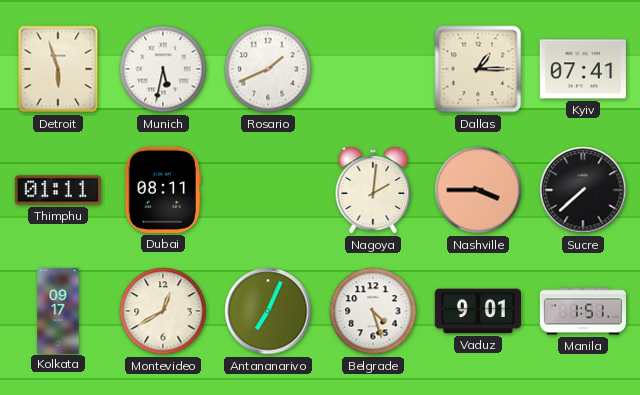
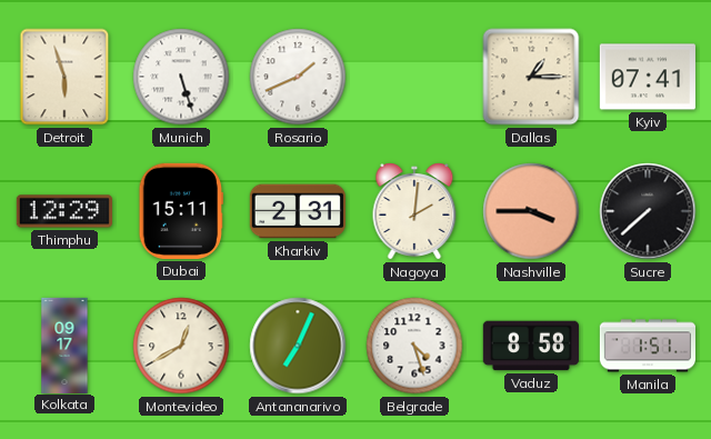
Munich: 5:32 -> 5:27
Thimphu: 01:11 -> 12:29
Dubai: 08:11 -> 15:11
Kharkiv: none -> 2:31
Vaduz: 9:01 -> 8:58
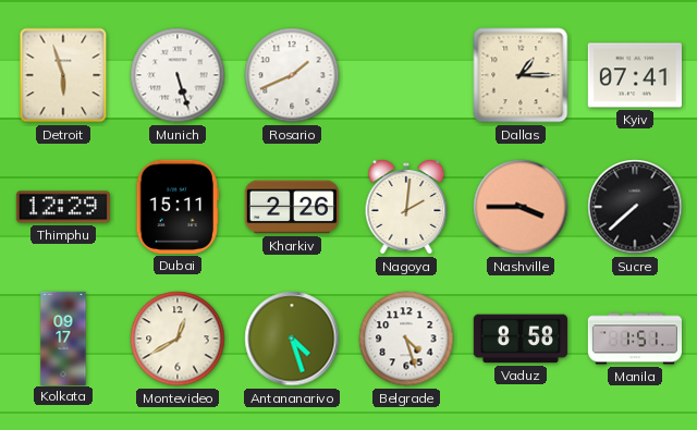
Kharkiv: 2:31 -> 2:26
Antananarivo: 7:04 -> 4:27
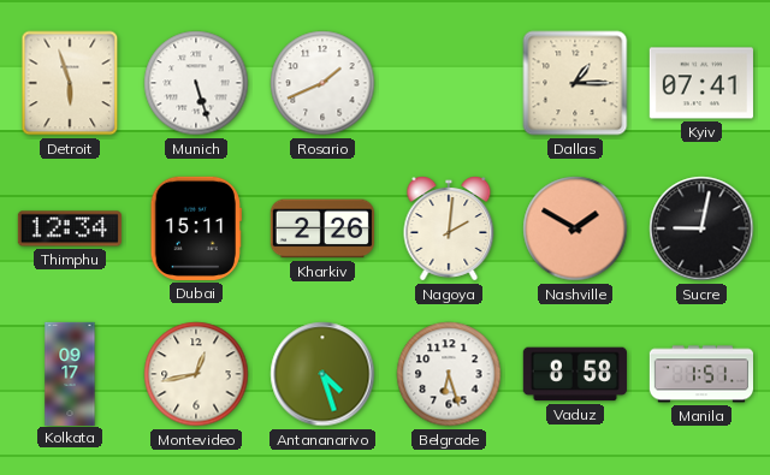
Thimphu: 12:29 -> 12:34
Nashville: 3:45 -> 1:50
Sucre: 7:38 -> 9:02
Montevideo: 12:40 -> 12:43
Belgrade: 4:27 -> 6:27
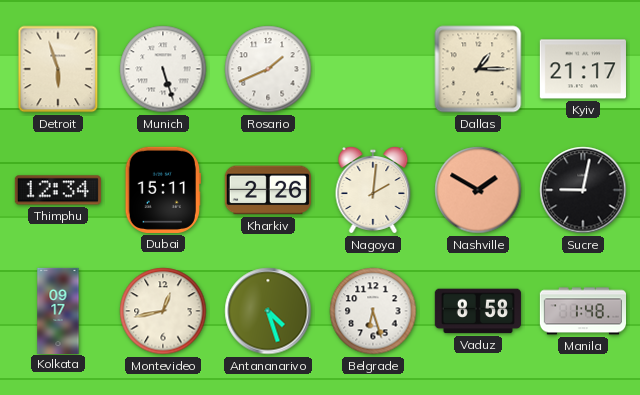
Kyiv: 07:41 -> 21:17
Manila: 1:51 -> 1:48
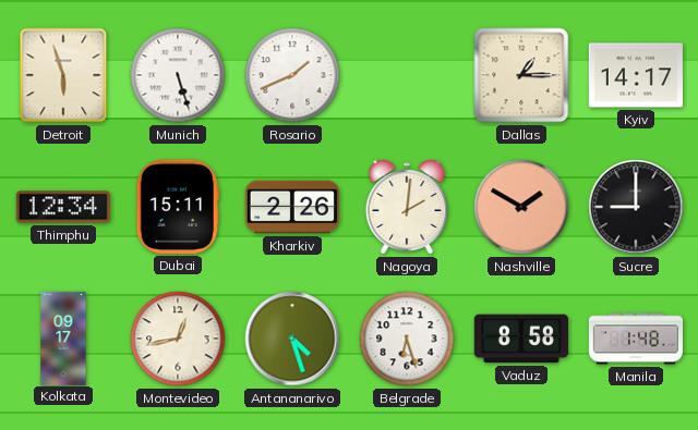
Kyiv: 21:17 -> 14:17
Sucre: 9:02 -> 9:00
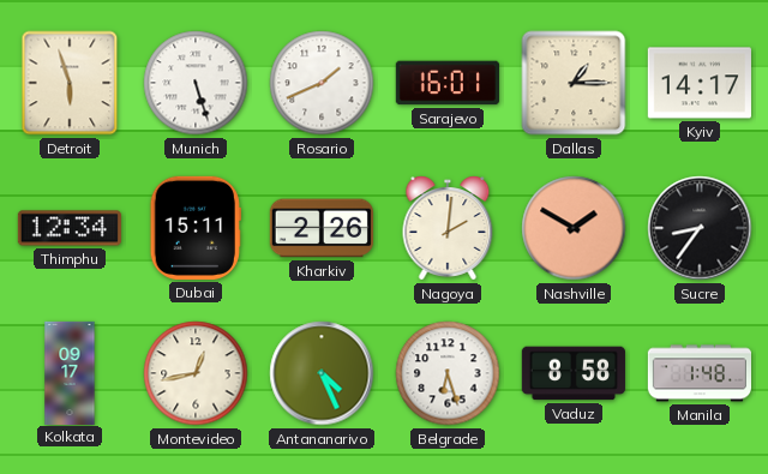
Sarajevo: none -> 16:01
Sucre: 9:00 -> 8:36
Antananarivo: 4:27 -> 4:26
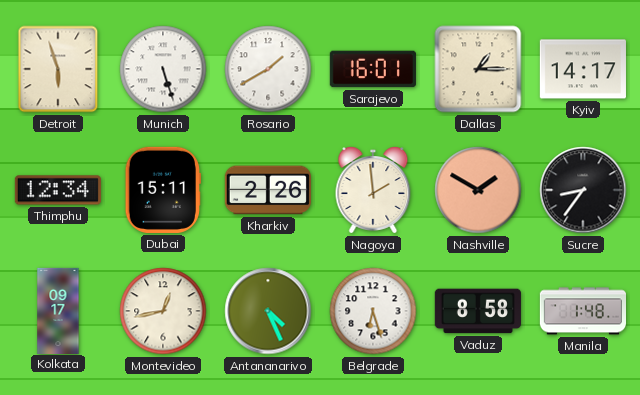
Rosario: 1:41 -> 1:40
Nagoya: 2:01 -> 1:59
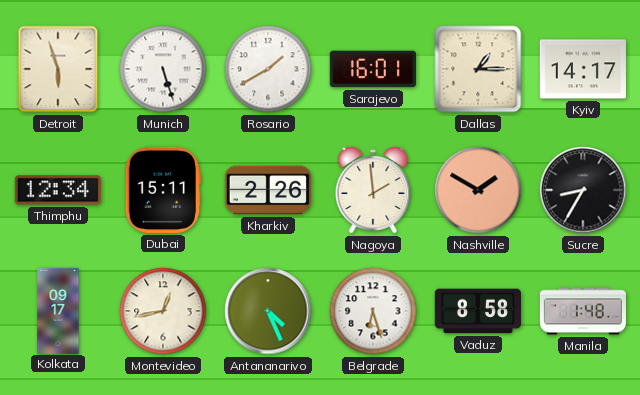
Sucre: 8:36 -> 8:35
